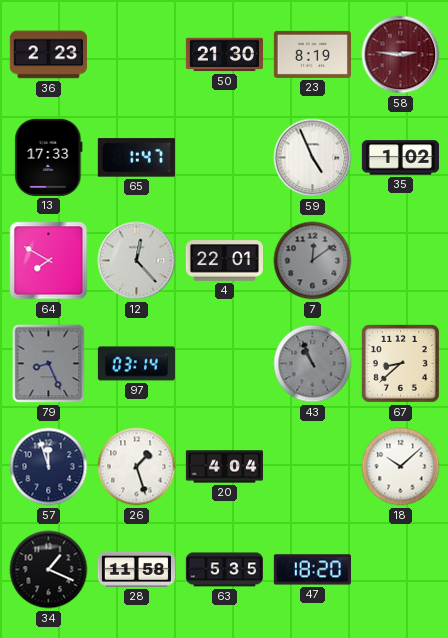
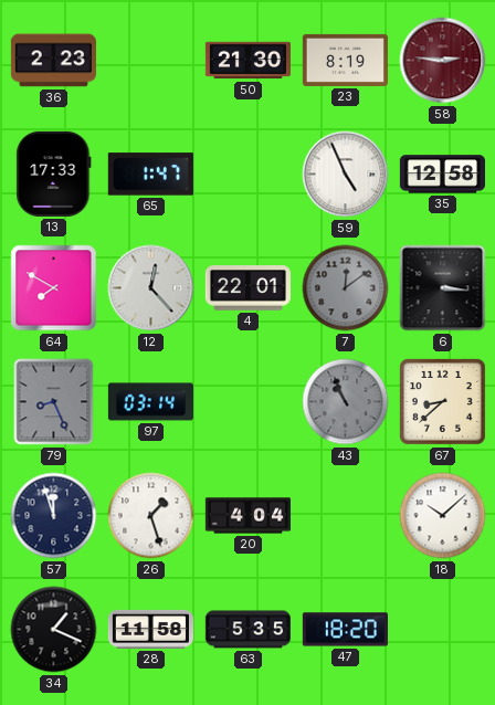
35: 1:02 -> 12:58
6: none -> 3:16
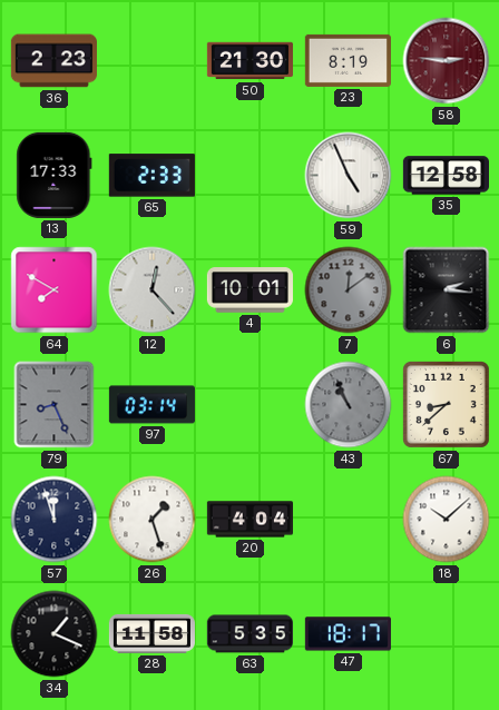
65: 1:47 -> 2:33
4: 22:01 -> 10:01
6: 3:16 -> 2:16
47: 18:20 -> 18:17
